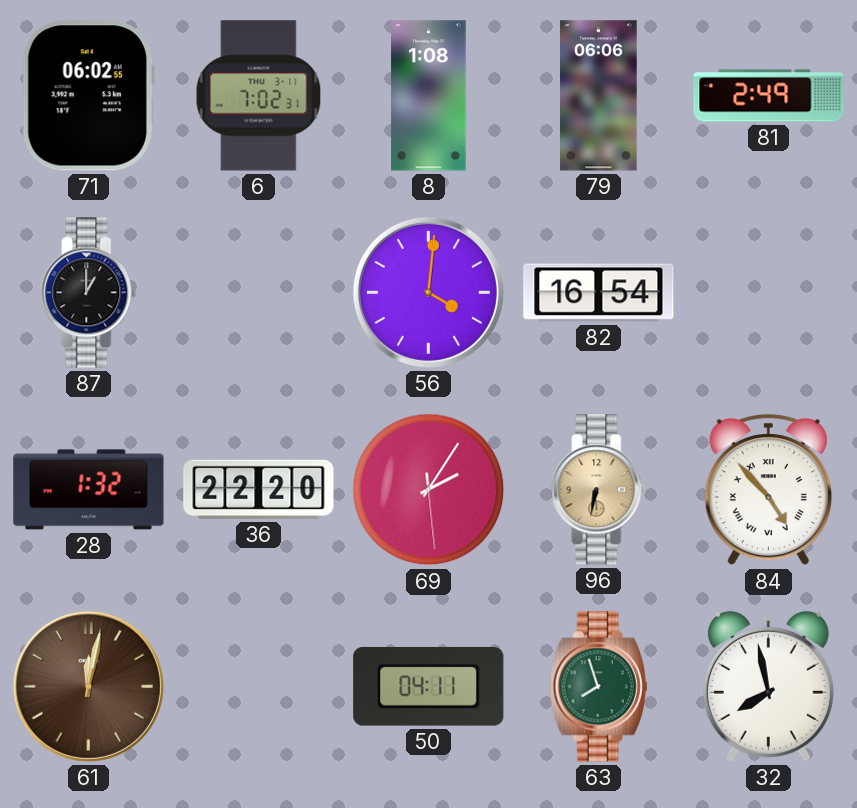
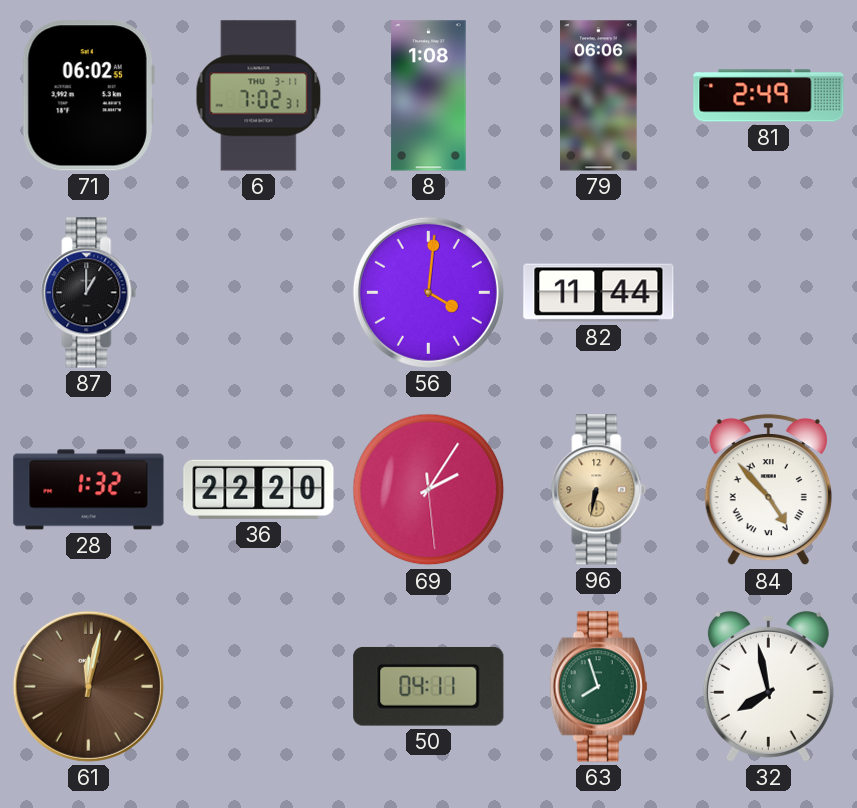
82: 16:54 -> 11:44
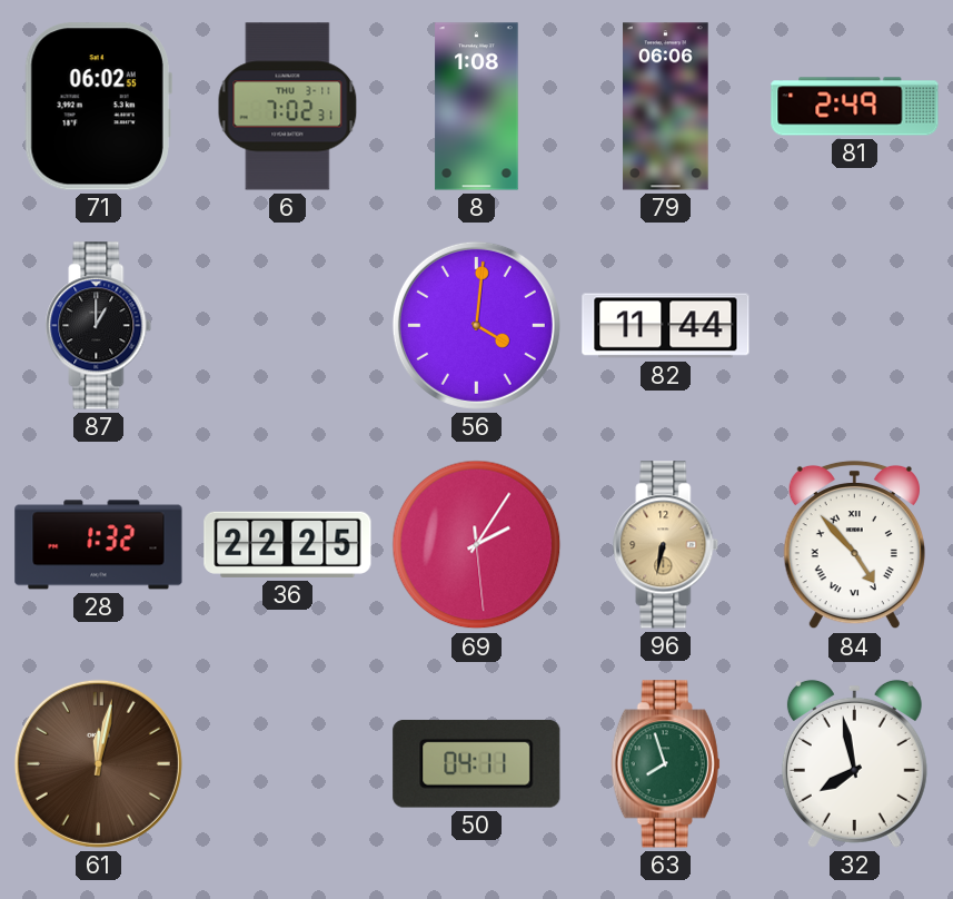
36: 22:20 -> 22:25
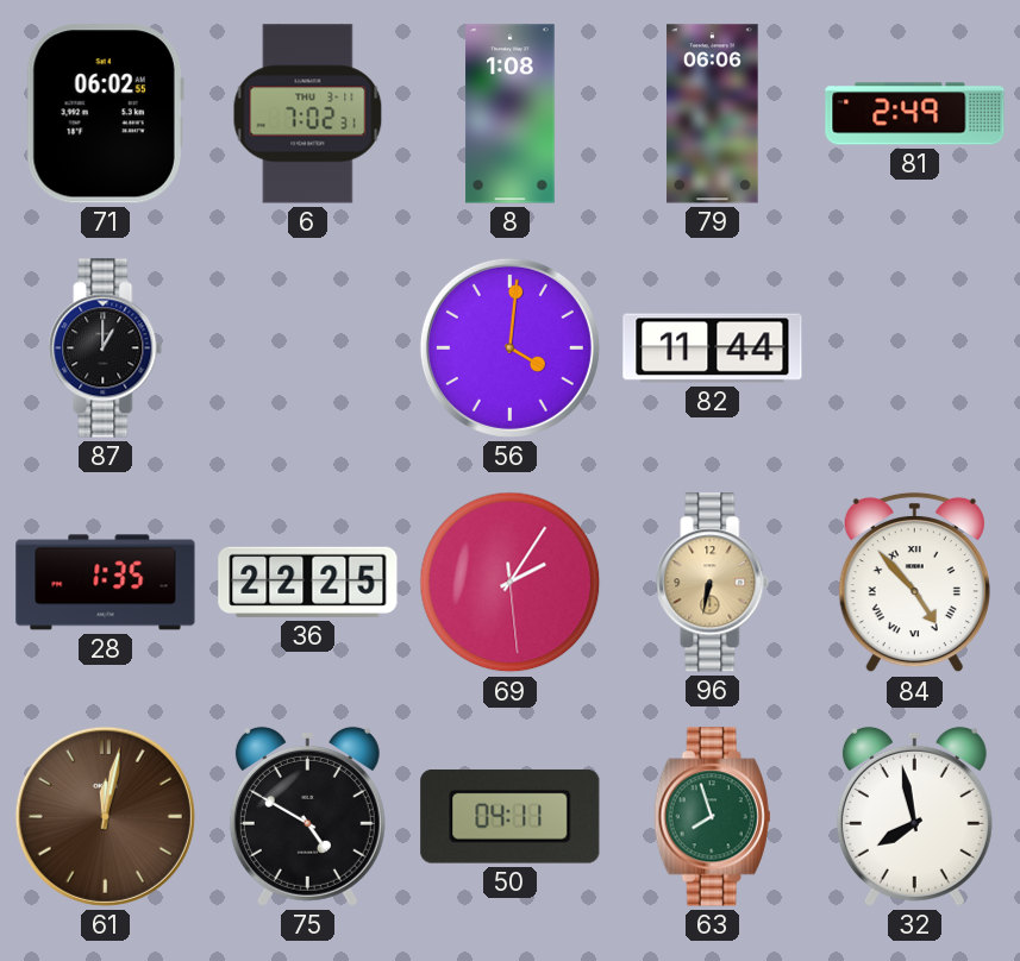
28: 1:32 -> 1:35
75: none -> 4:50
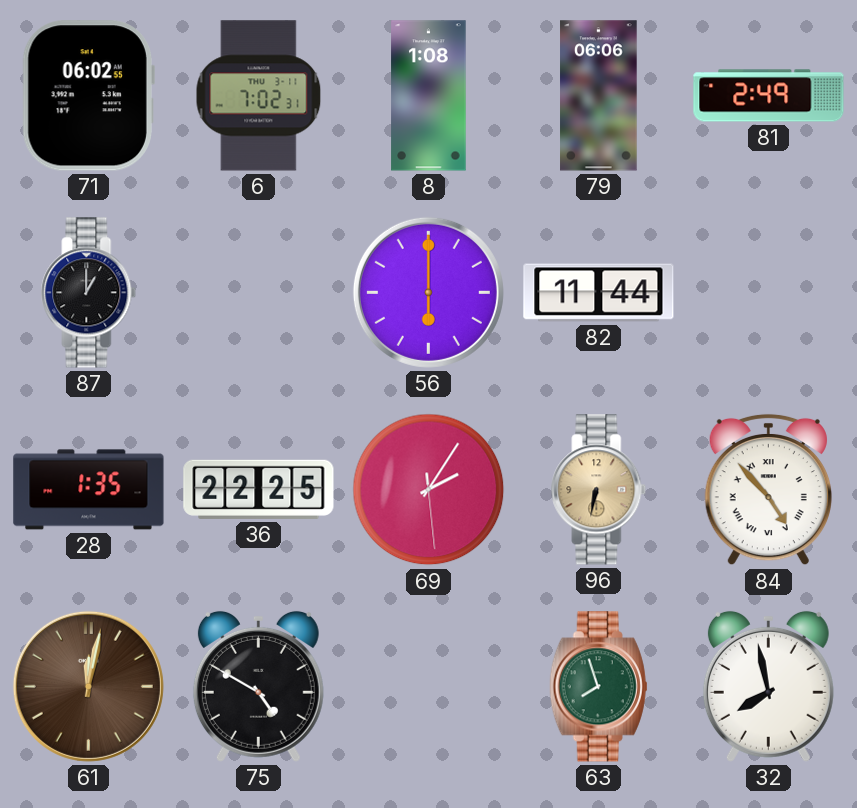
56: 4:01 -> 6:00
50: 04:11 -> none
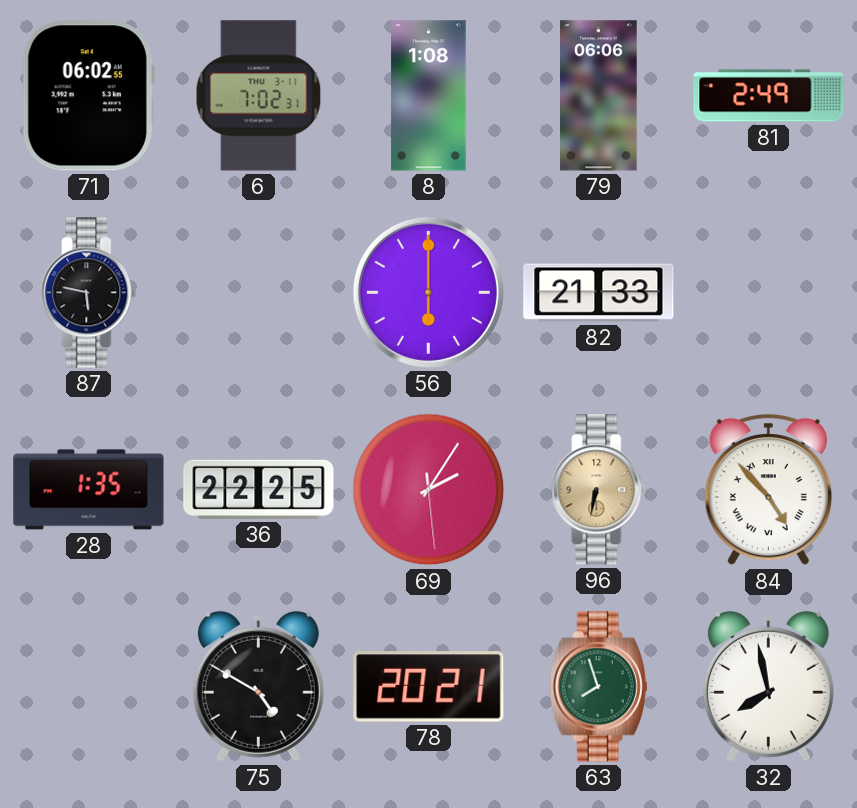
87: 1:00 -> 5:47
82: 11:44 -> 21:33
61: 12:02 -> none
78: none -> 20:21
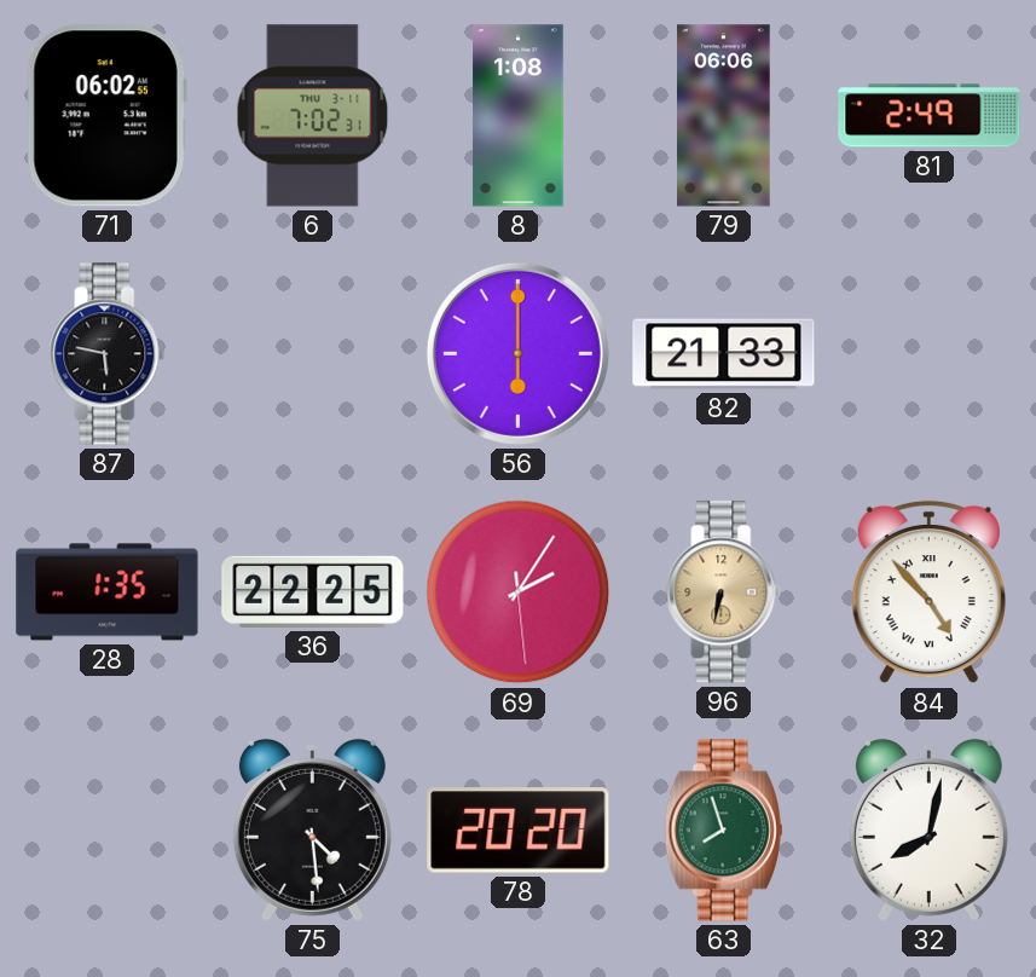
75: 4:50 -> 4:29
78: 20:21 -> 20:20
32: 7:58 -> 8:02
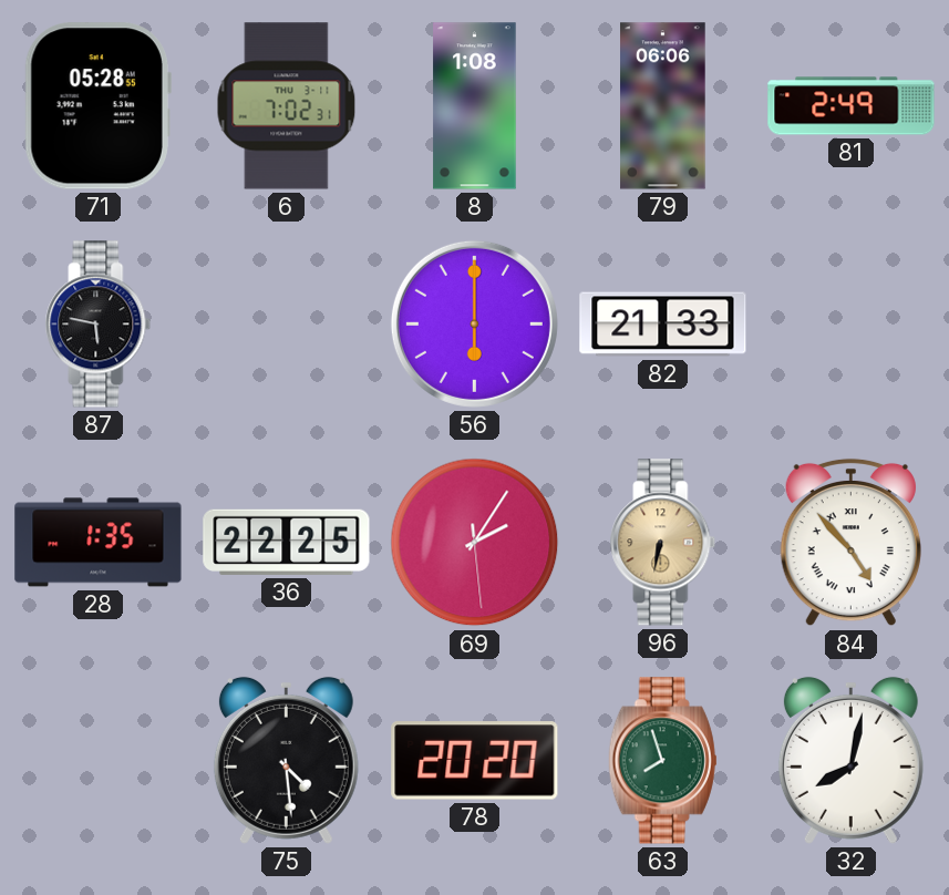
71: 06:02 -> 05:28
